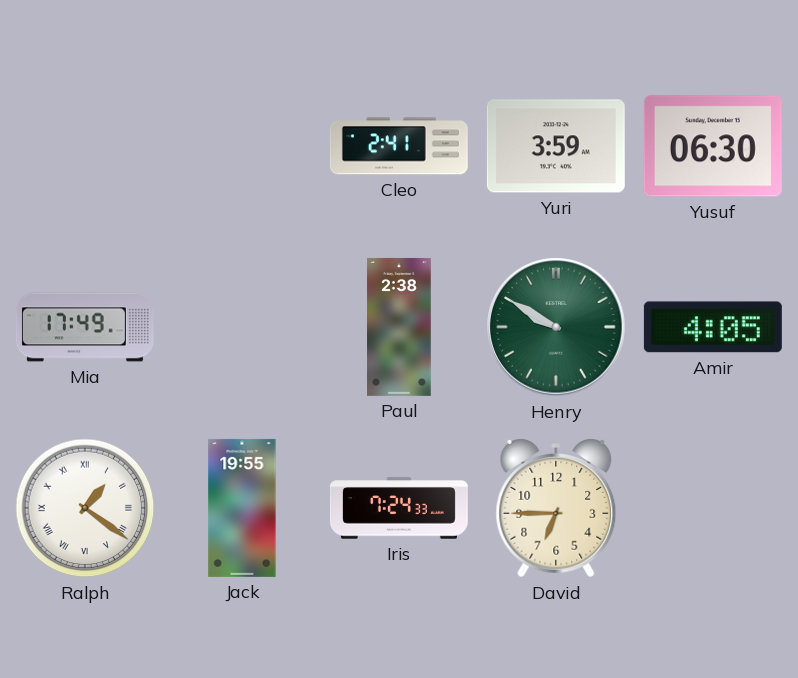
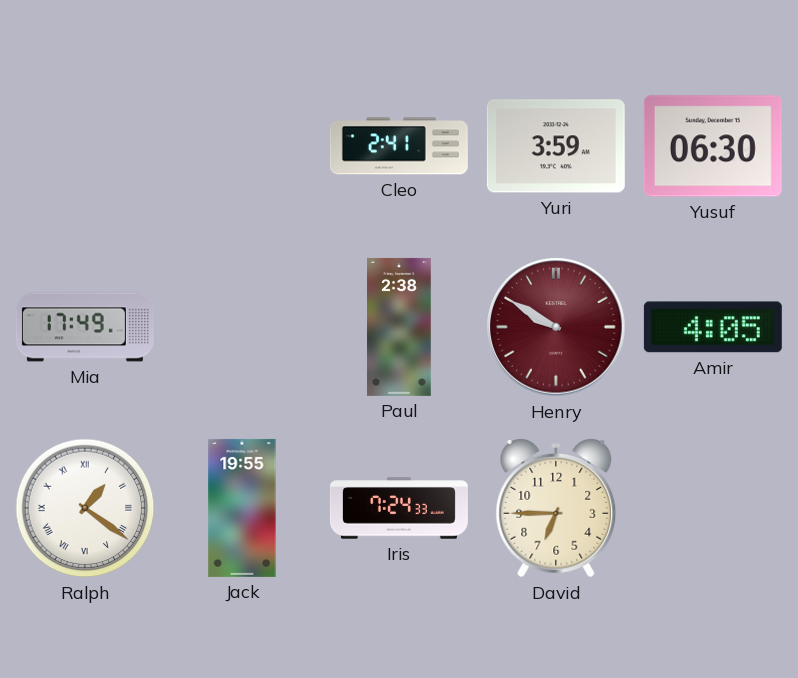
Henry dial: green -> burgundy
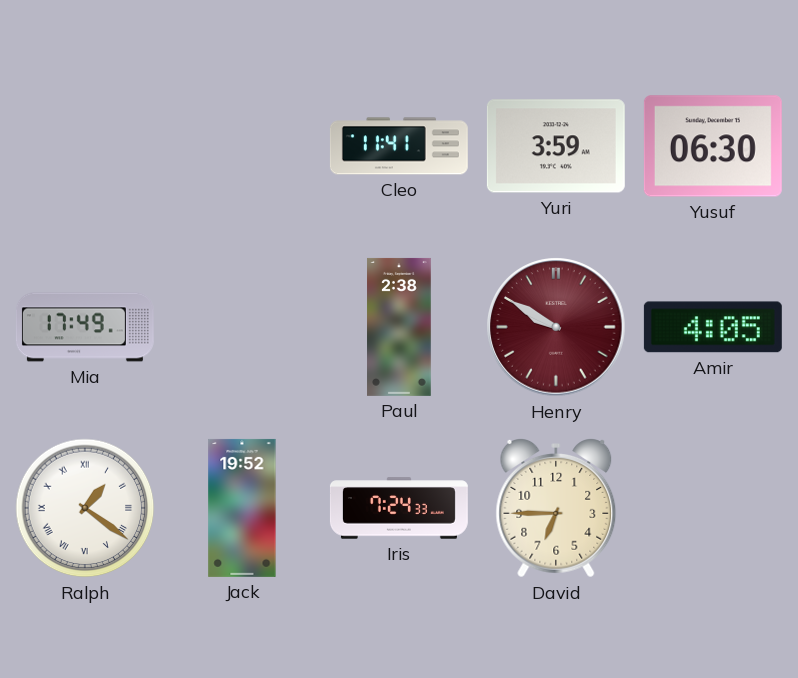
Cleo: 2:41 -> 11:41
Jack: 19:55 -> 19:52
